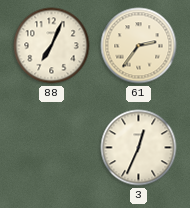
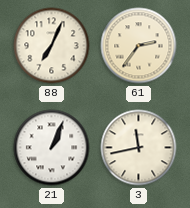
21: none -> 1:04
3: 12:34 -> 11:43
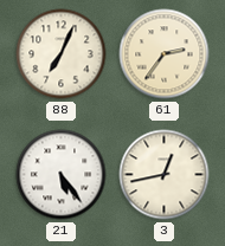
21: 1:04 -> 5:24
3: 11:43 -> 12:43
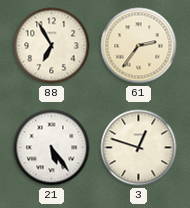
88: 7:04 -> 6:55
3: 12:43 -> 12:48
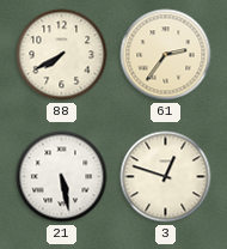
88: 6:55 -> 7:40
21: 5:24 -> 5:28
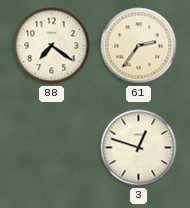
88: 7:40 -> 7:21
21: 5:28 -> none
